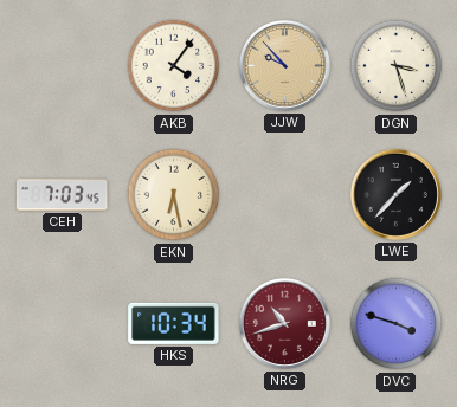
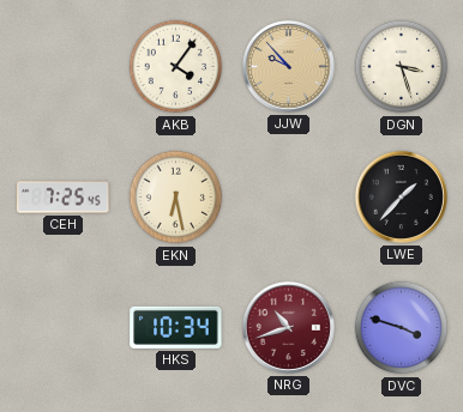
CEH: 7:03 -> 7:25
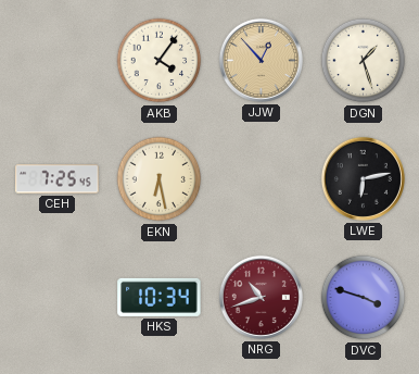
JJW: 9:53 -> 12:53
DGN: 3:27 -> 1:27
LWE: 1:37 -> 6:13
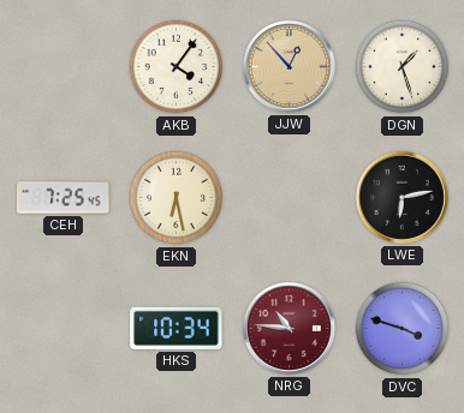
NRG: 10:42 -> 10:46
